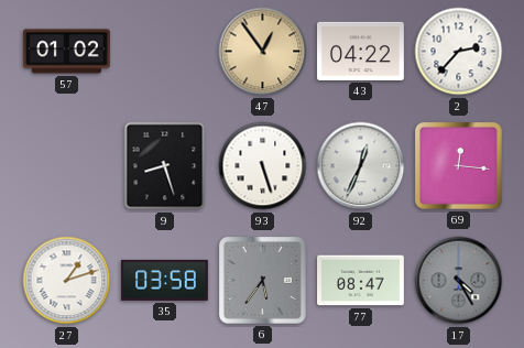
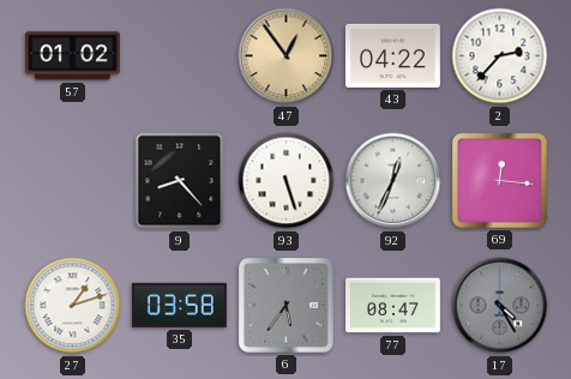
9: 8:27 -> 8:23
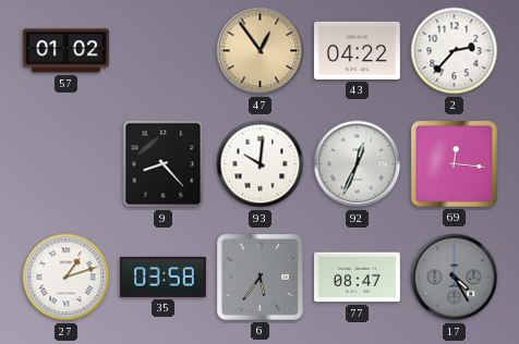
93: 5:27 -> 10:01
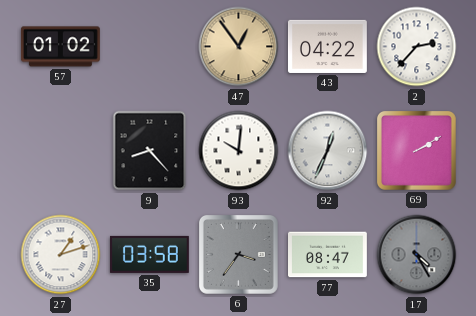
69: 12:16 -> 2:10
6: 5:36 -> 3:36
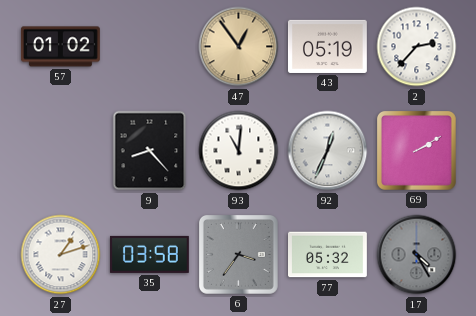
43: 04:22 -> 05:19
93: 10:01 -> 11:01
77: 08:47 -> 05:32
